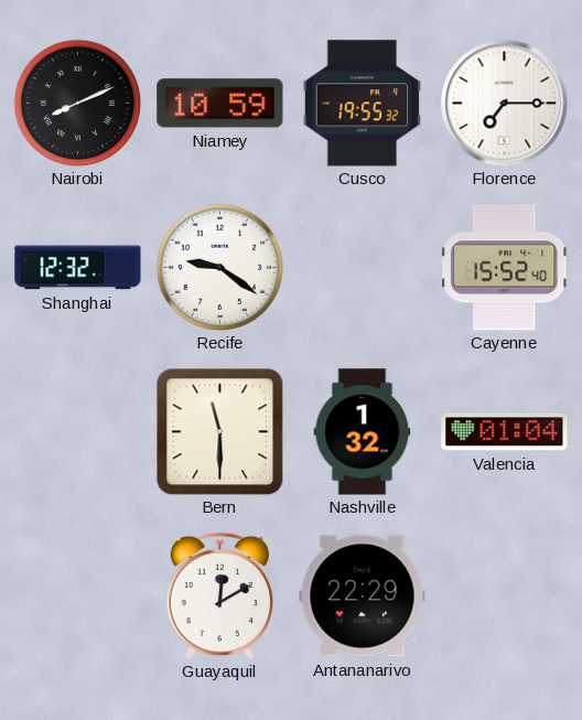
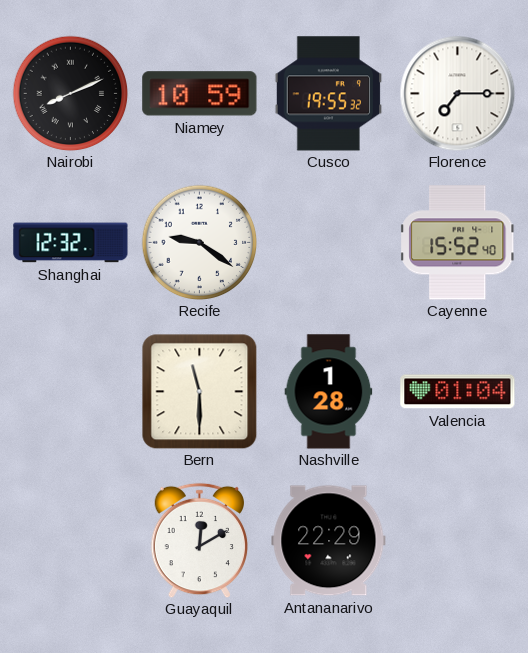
Nashville: 1:32 -> 1:28
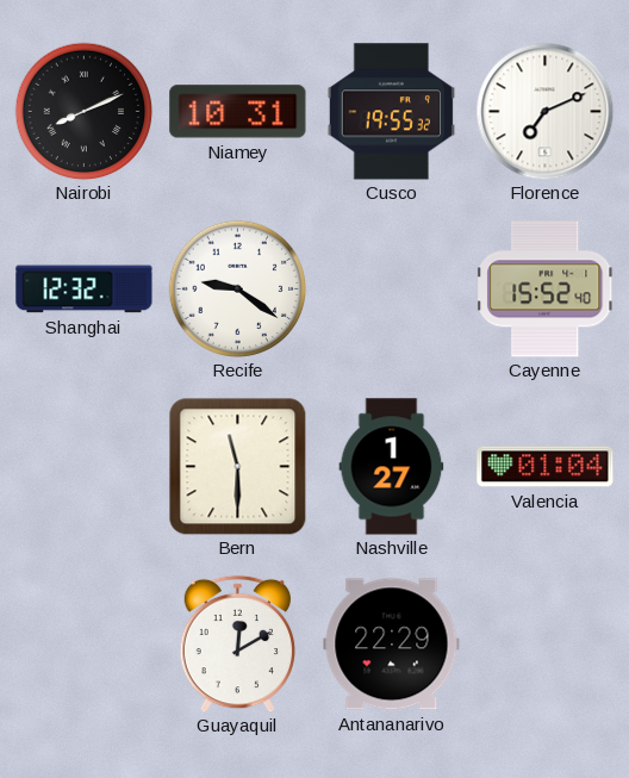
Niamey: 10:59 -> 10:31
Florence: 7:15 -> 7:11
Nashville: 1:28 -> 1:27
